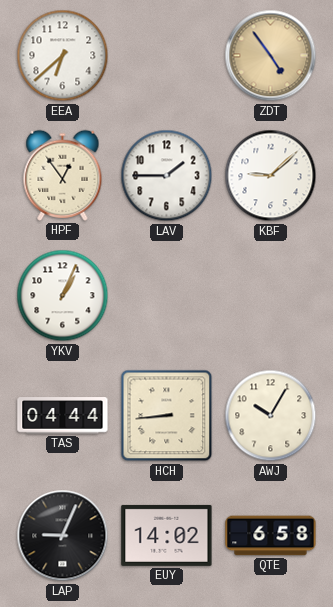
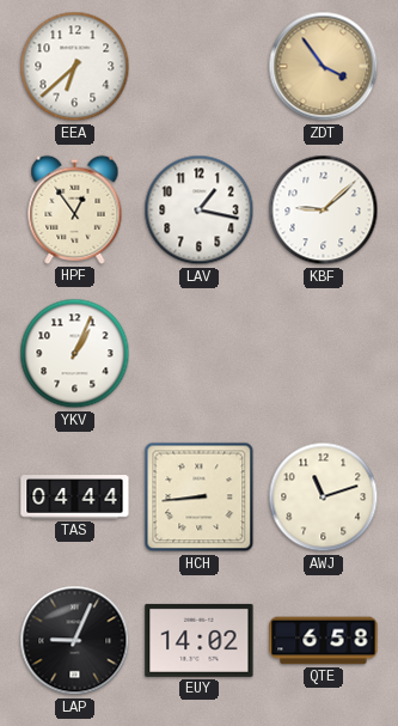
ZDT: 4:54 -> 3:54
LAV: 1:45 -> 1:17
AWJ: 10:05 -> 11:12
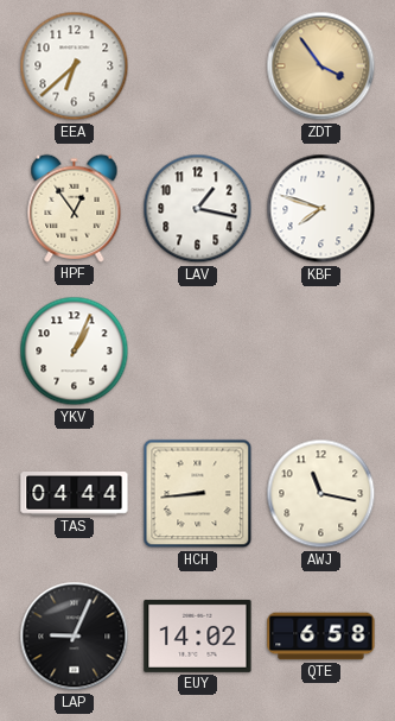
KBF: 9:08 -> 7:48
AWJ: 11:12 -> 11:17
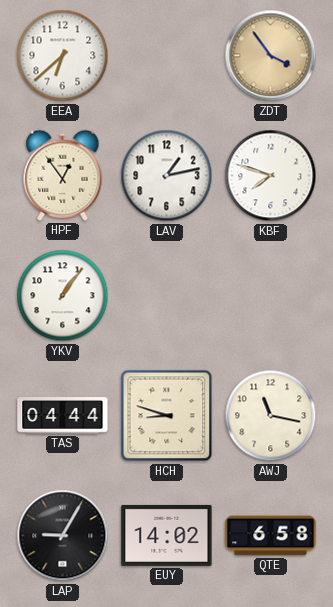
LAV: 1:17 -> 1:13
YKV: 1:04 -> 1:06
HCH: 8:44 -> 8:48
LAP: 9:04 -> 9:05
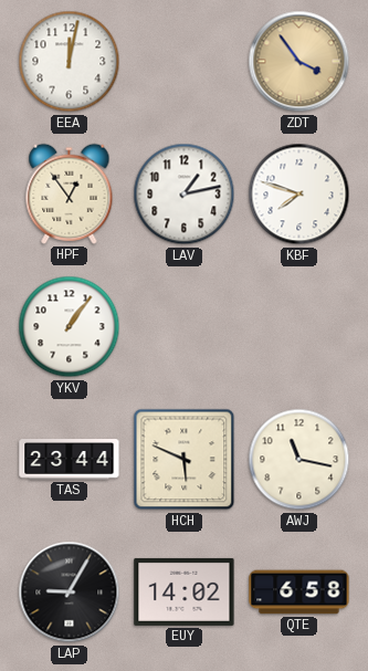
EEA: 6:38 -> 12:02
TAS: 04:44 -> 23:44
HCH: 8:48 -> 5:49
